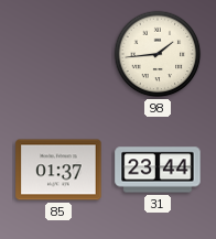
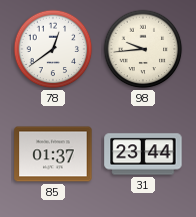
78: none -> 12:39
98: 1:44 -> 9:44
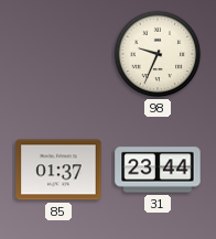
78: 12:39 -> none
98: 9:44 -> 9:34
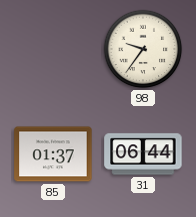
98: 9:34 -> 9:36
31: 23:44 -> 06:44
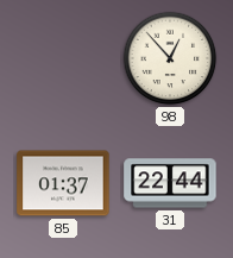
98: 9:36 -> 12:53
31: 06:44 -> 22:44
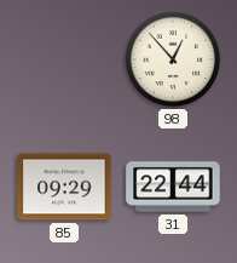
85: 01:37 -> 09:29
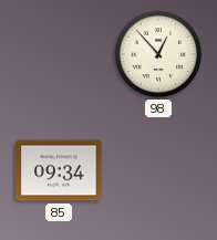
85: 09:29 -> 09:34
31: 22:44 -> none
